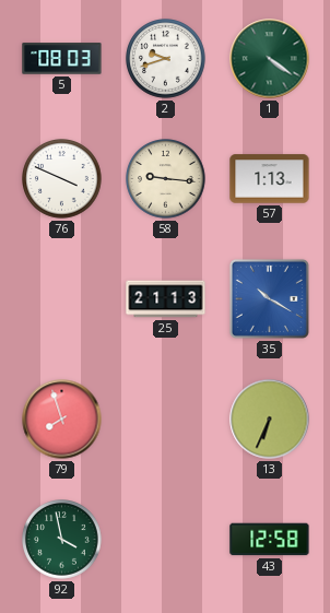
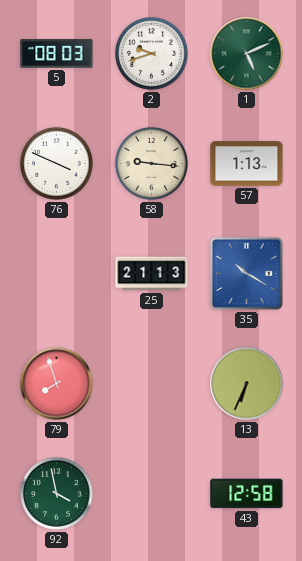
1: 4:21 -> 5:11
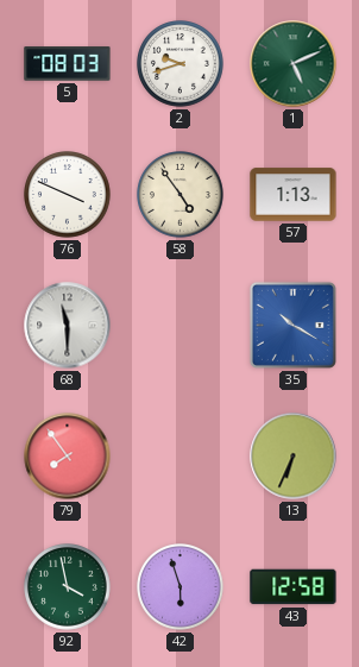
58: 9:16 -> 4:54
68: none -> 11:30
25: 21:13 -> none
79: 7:57 -> 7:54
42: none -> 5:57
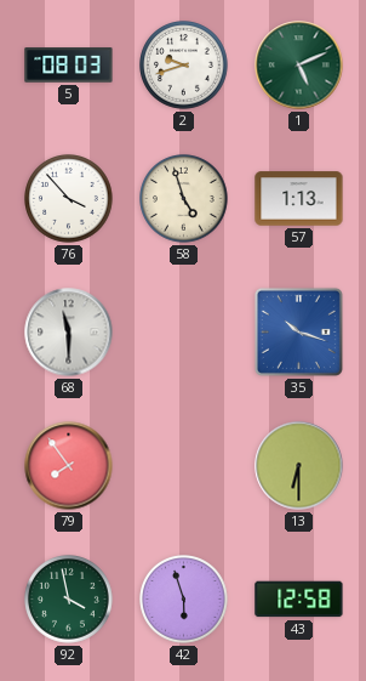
76: 3:49 -> 3:53
58: 4:54 -> 4:57
35: 10:20 -> 10:18
13: 6:34 -> 6:30
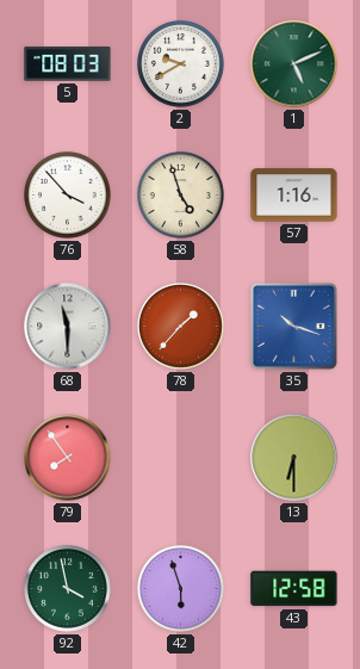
2: 9:42 -> 9:40
57: 1:13 -> 1:16
78: none -> 1:37
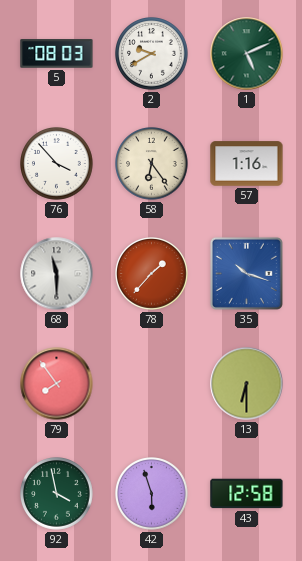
58: 4:57 -> 6:24
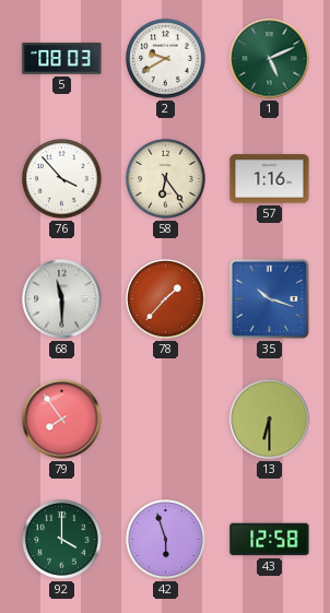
92: 3:58 -> 4:00
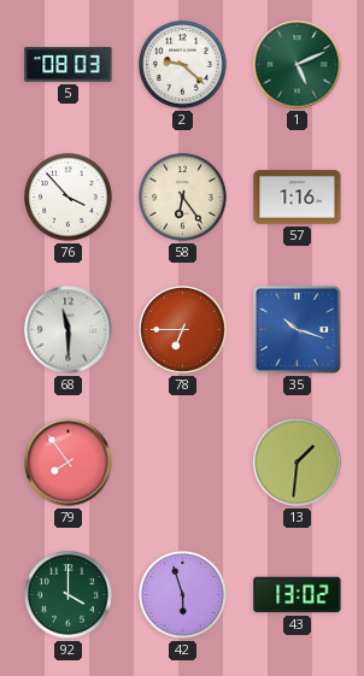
2: 9:40 -> 9:22
78: 1:37 -> 6:45
13: 6:30 -> 1:31
43: 12:58 -> 13:02
